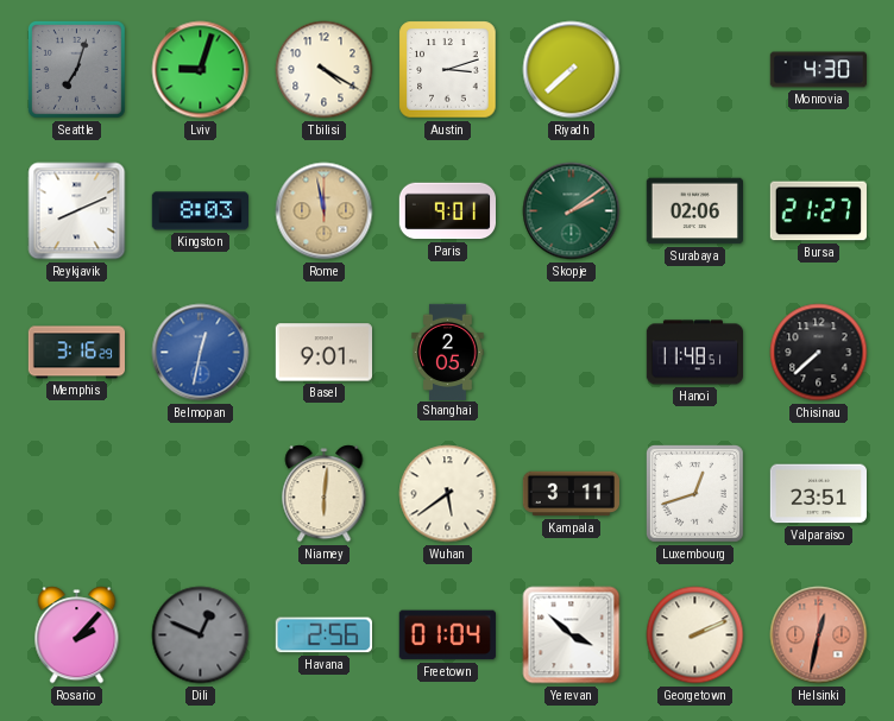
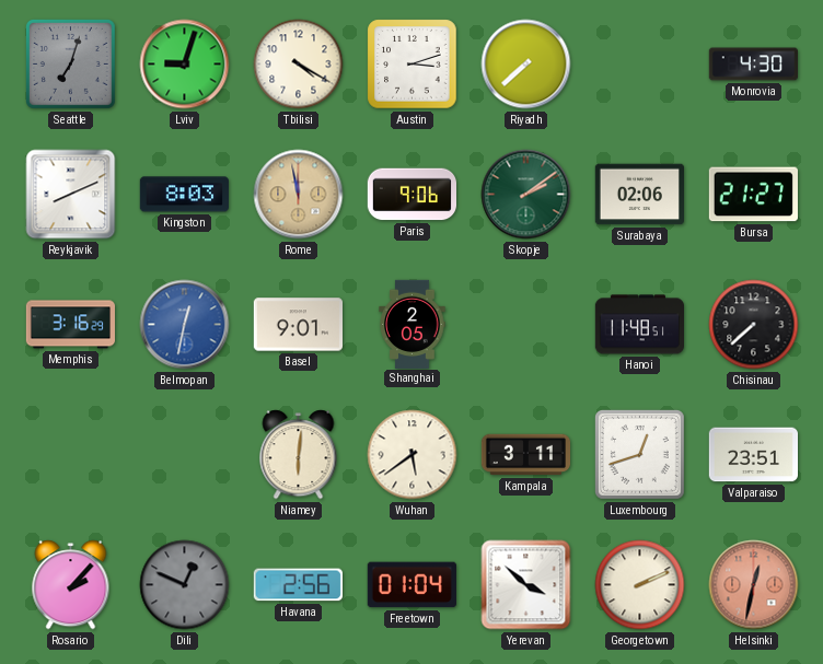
Paris: 9:01 -> 9:06
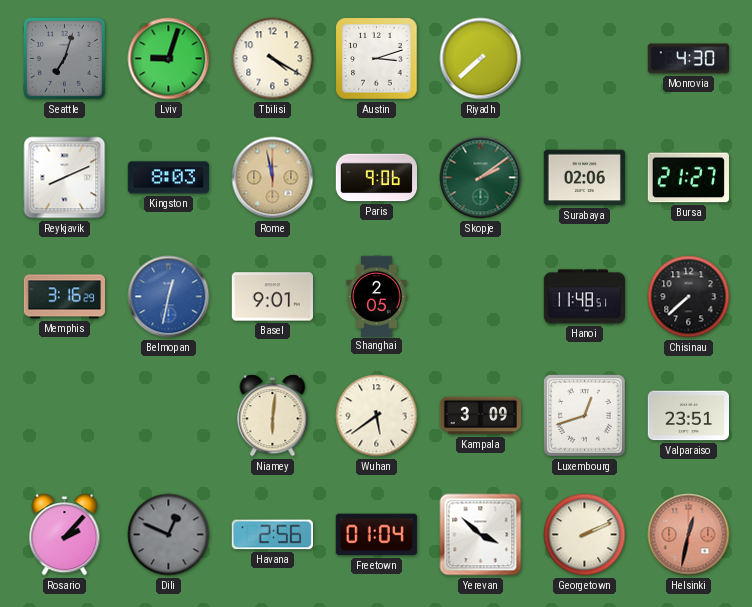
Kampala: 3:11 -> 3:09
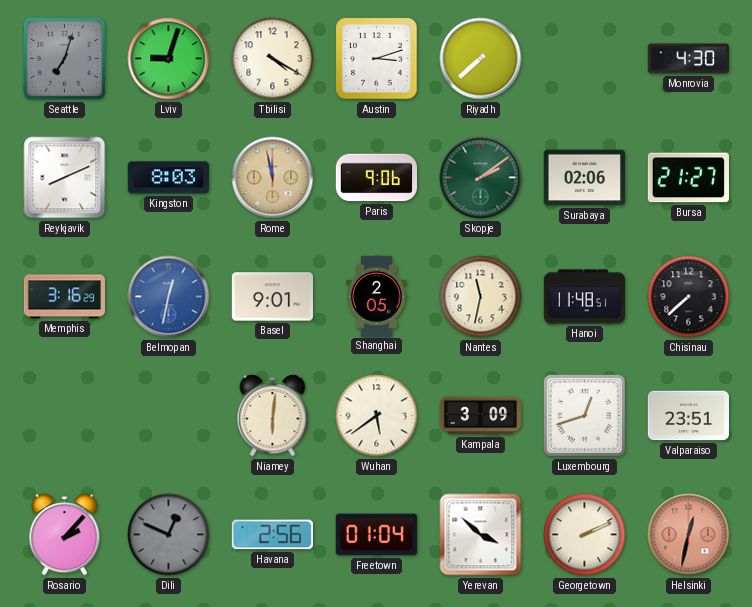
Nantes: none -> 11:32
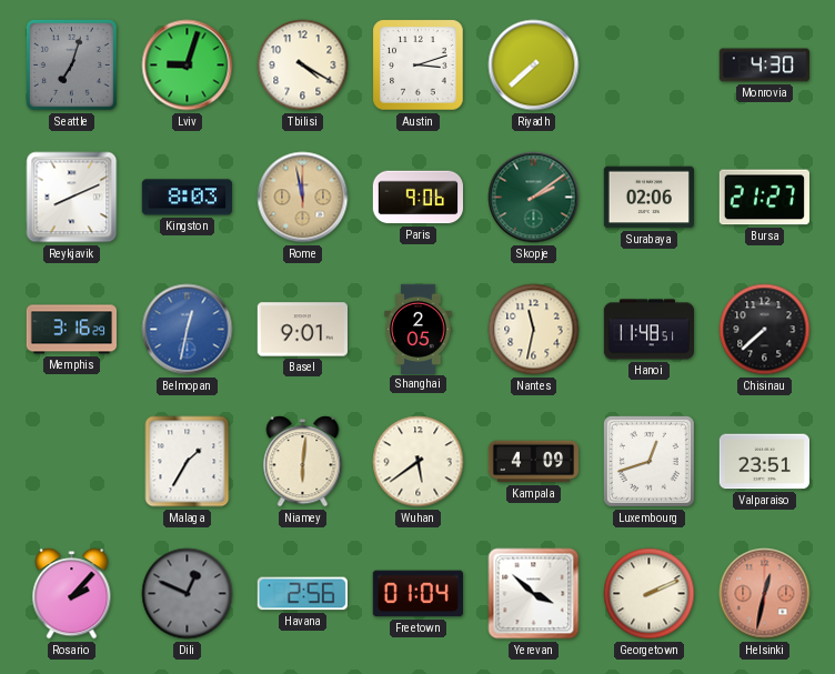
Malaga: none -> 1:35
Kampala: 3:09 -> 4:09
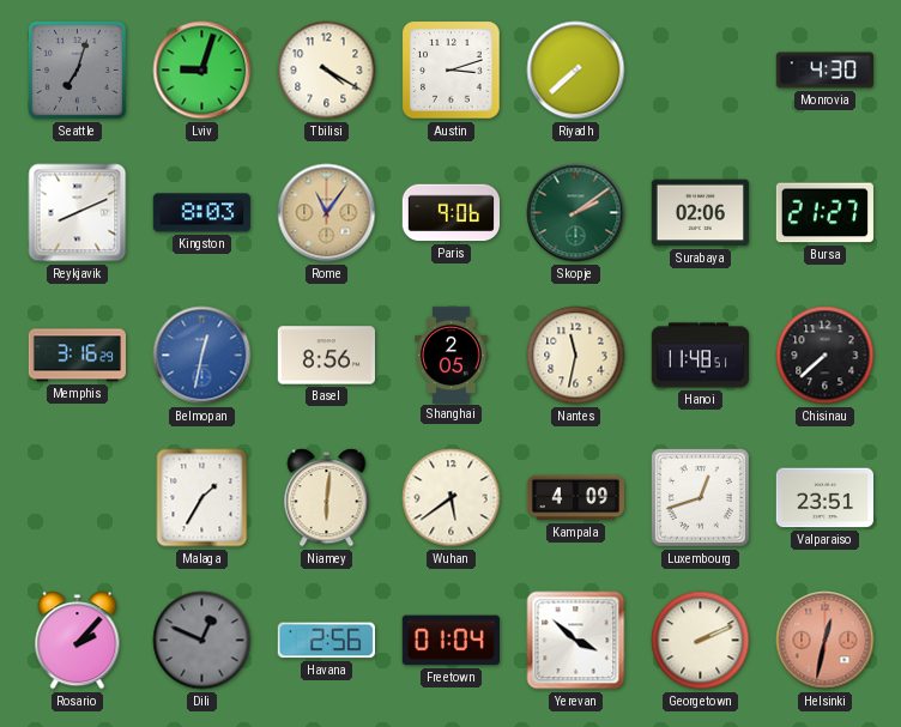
Rome: 11:58 -> 11:06
Basel: 9:01 -> 8:56
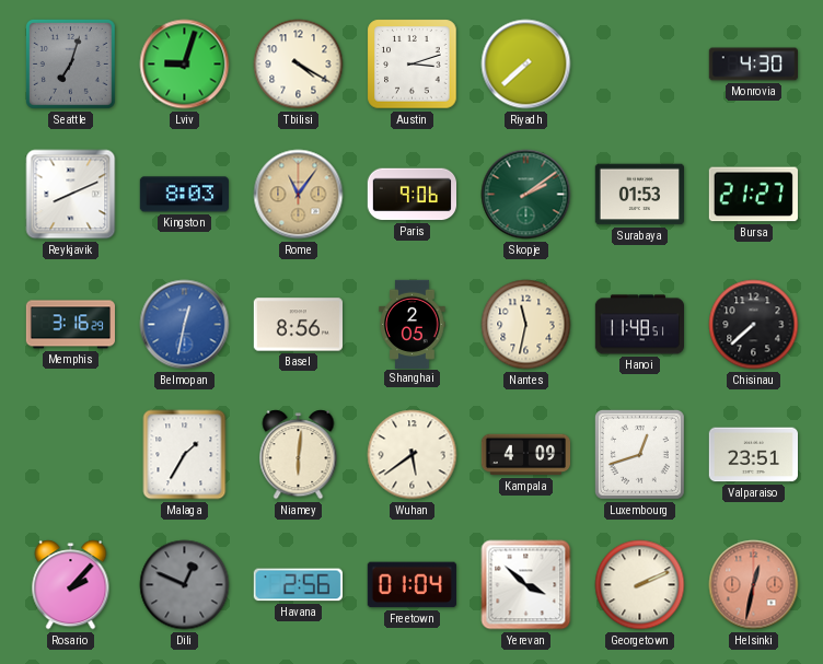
Surabaya: 02:06 -> 01:53
